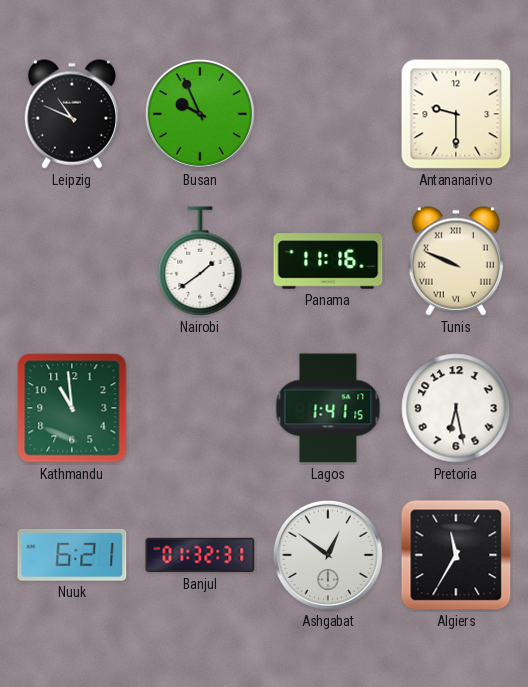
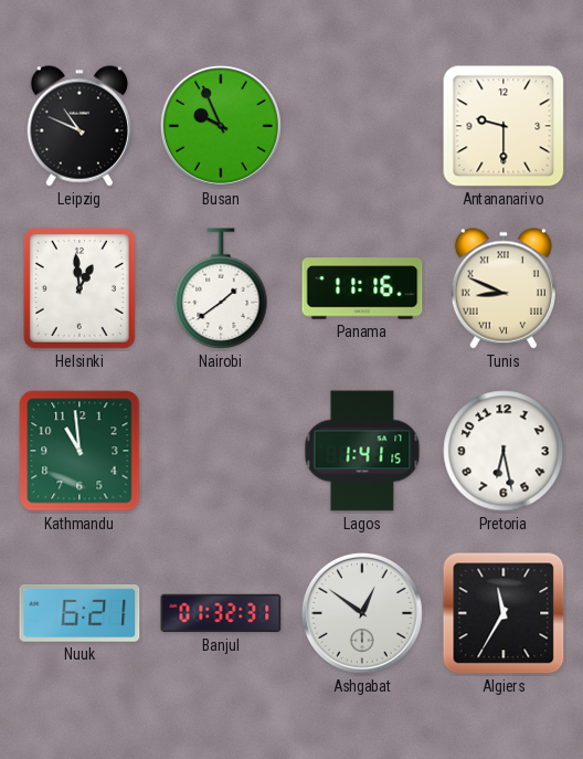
Helsinki: none -> 12:59
Tunis: 9:49 -> 8:49
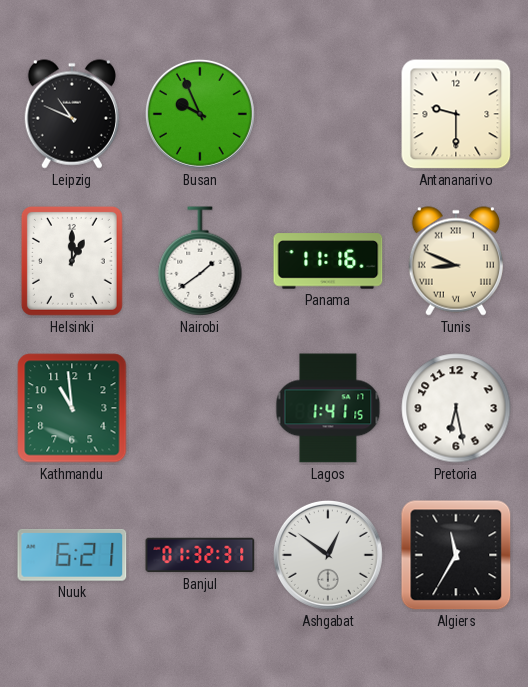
Helsinki: 12:59 -> 1:00
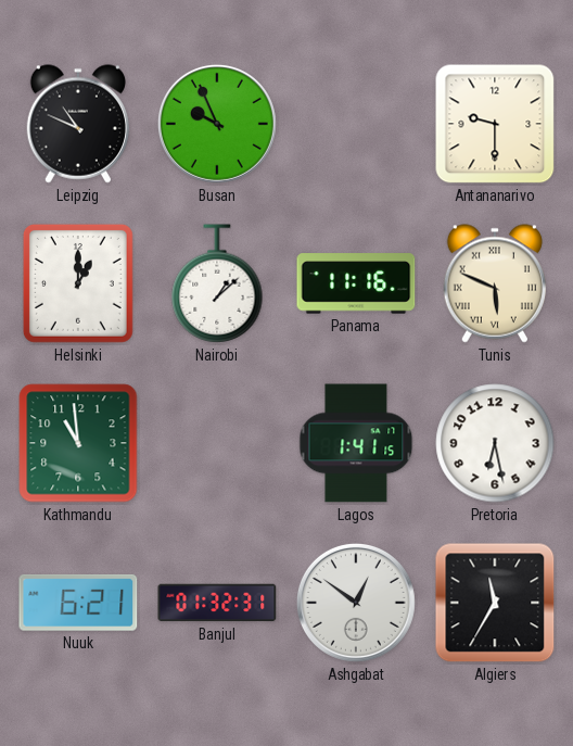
Nairobi: 1:39 -> 1:08
Tunis: 8:49 -> 5:49
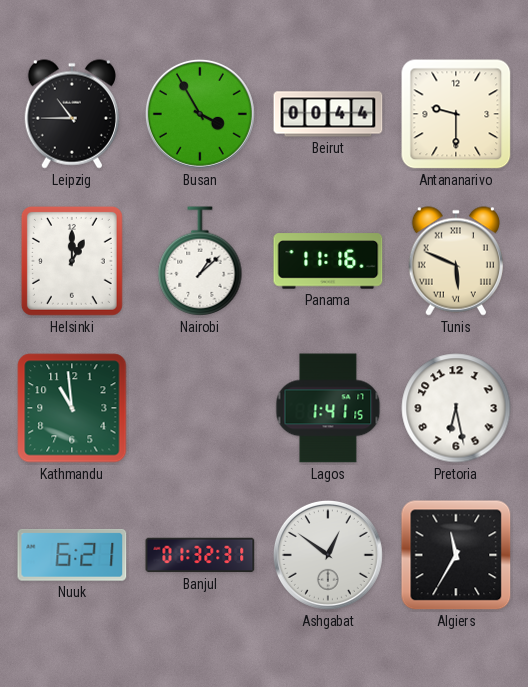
Leipzig: 10:49 -> 10:45
Busan: 9:56 -> 3:55
Beirut: none -> 00:44
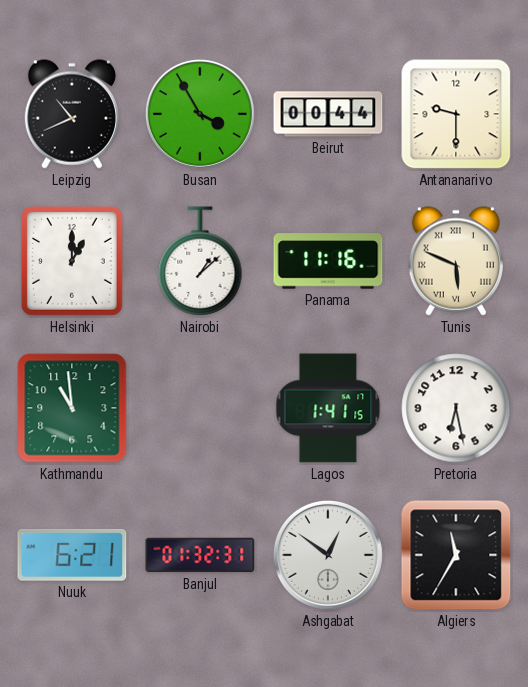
Leipzig: 10:45 -> 10:41
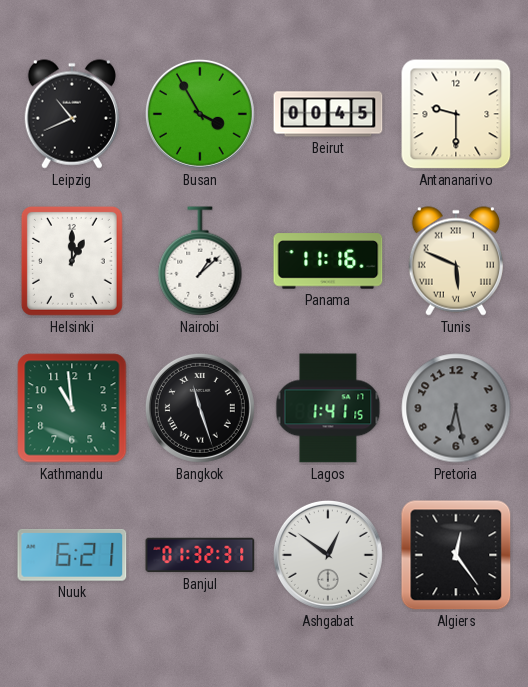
Beirut: 00:44 -> 00:45
Bangkok: none -> 11:27
Pretoria dial: white -> grey
Algiers: 11:35 -> 12:24
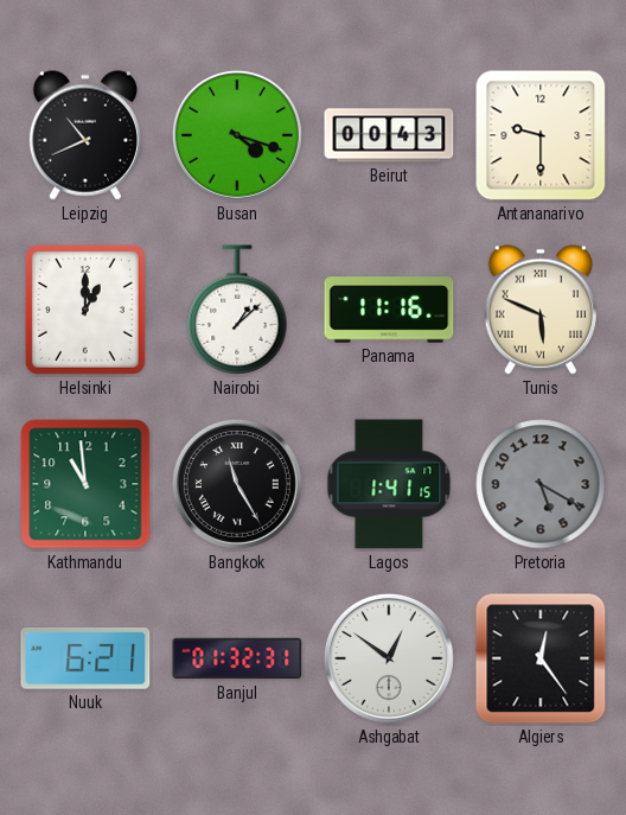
Busan: 3:55 -> 4:18
Beirut: 00:45 -> 00:43
Bangkok: 11:27 -> 11:25
Pretoria: 6:28 -> 5:20
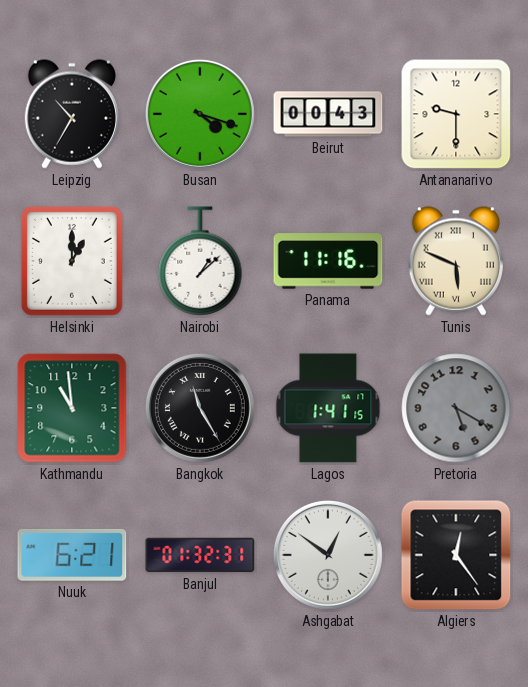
Leipzig: 10:41 -> 10:35
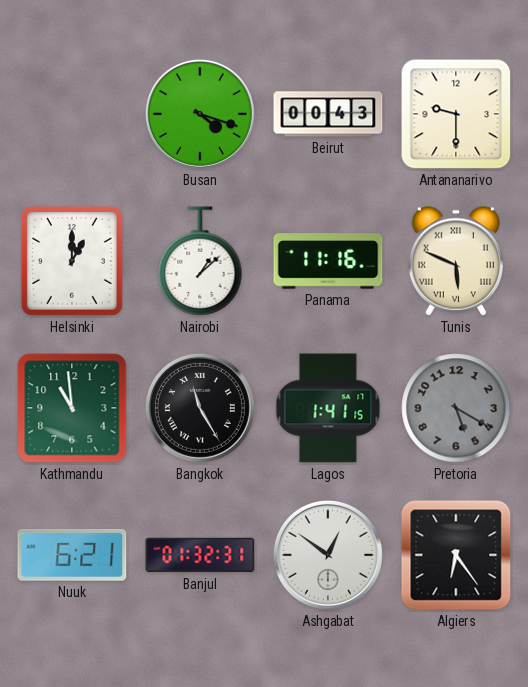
Leipzig: 10:35 -> none
Algiers: 12:24 -> 6:24
